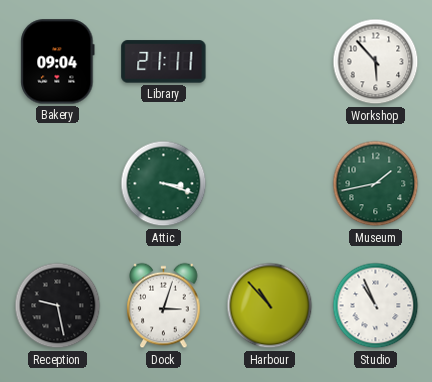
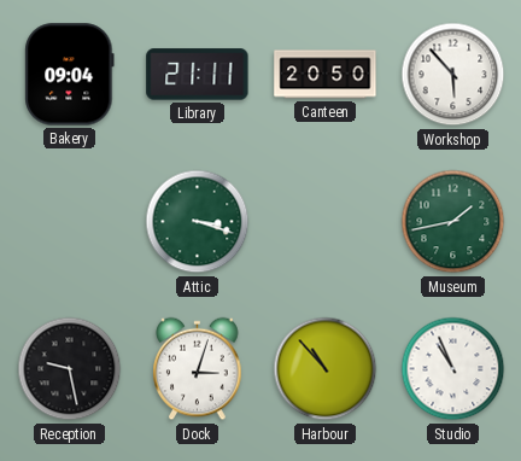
Canteen: none -> 20:50
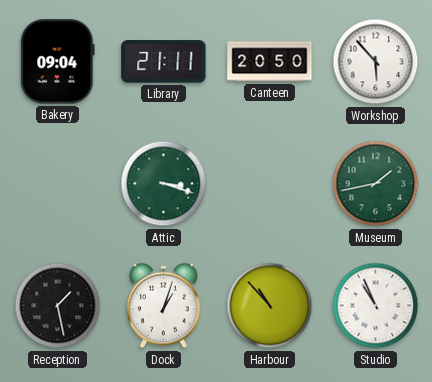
Reception: 9:28 -> 1:28
Dock: 3:03 -> 1:03
